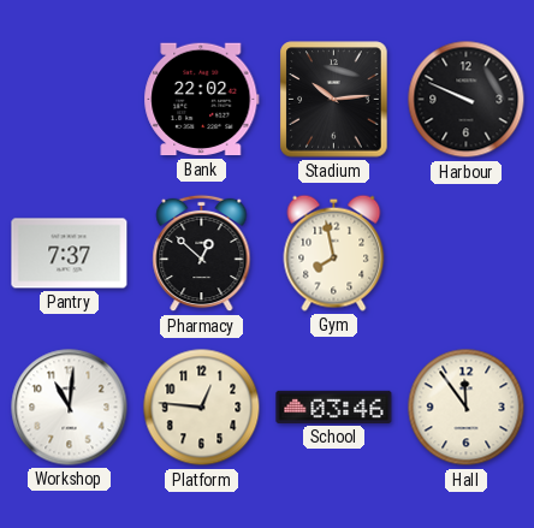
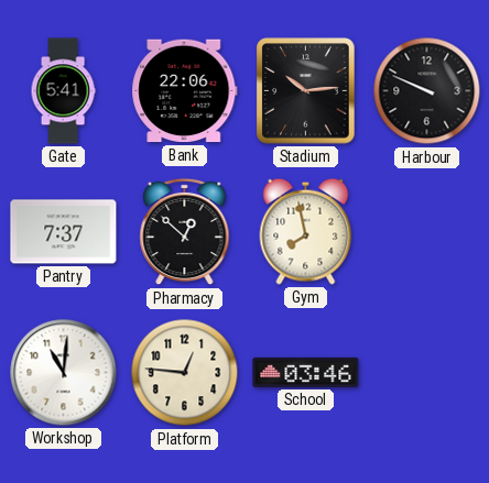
Gate: none -> 5:41
Bank: 22:02 -> 22:06
Hall: 11:54 -> none
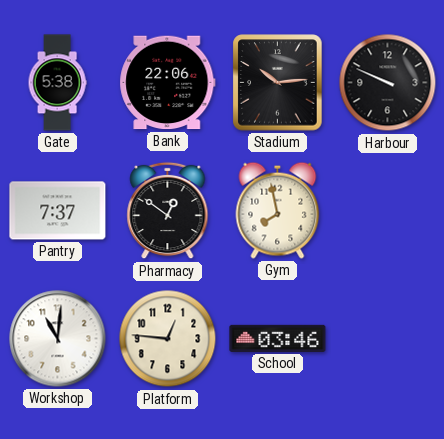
Gate: 5:41 -> 5:38
Pharmacy: 12:52 -> 12:51
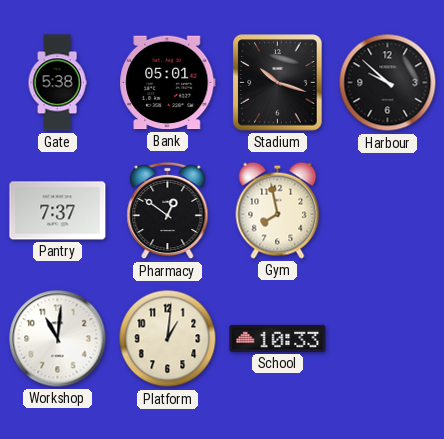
Bank: 22:06 -> 05:01
Stadium: 10:14 -> 10:18
Harbour: 9:49 -> 9:52
Platform: 12:46 -> 1:01
School: 03:46 -> 10:33
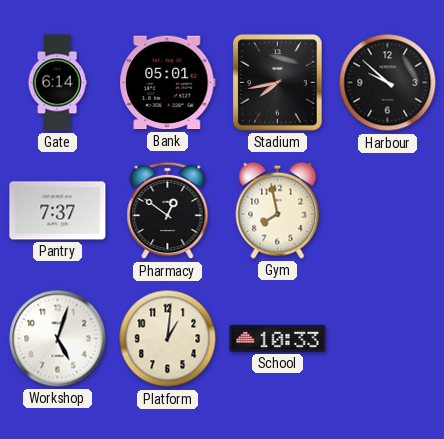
Gate: 5:38 -> 6:14
Stadium: 10:18 -> 7:43
Workshop: 11:01 -> 5:03
